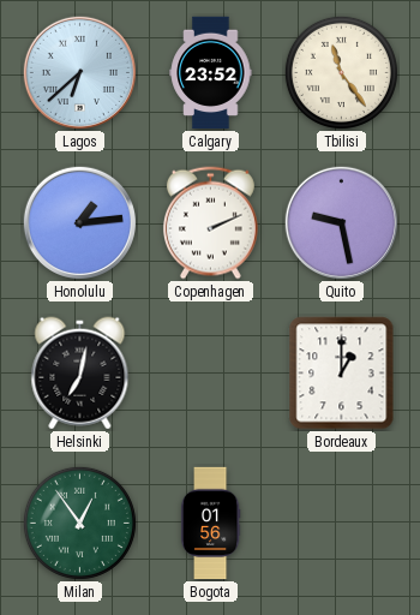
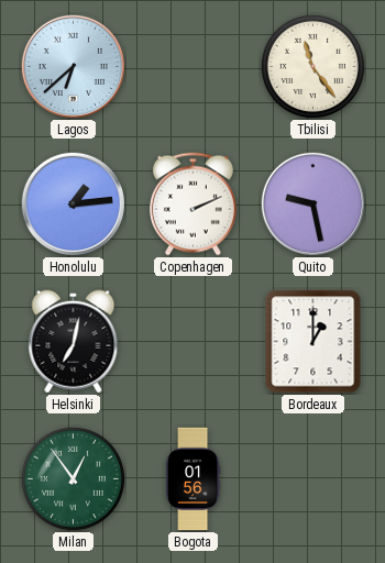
Calgary: 23:52 -> none
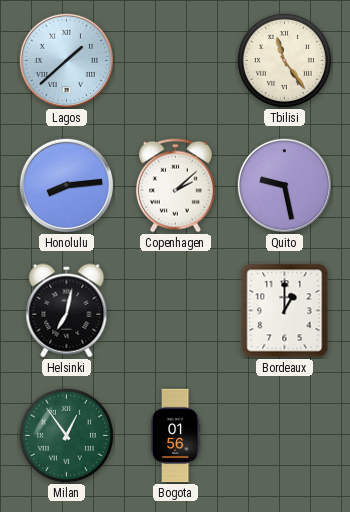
Lagos: 6:38 -> 1:38
Honolulu: 1:14 -> 8:14
Copenhagen: 2:11 -> 2:08
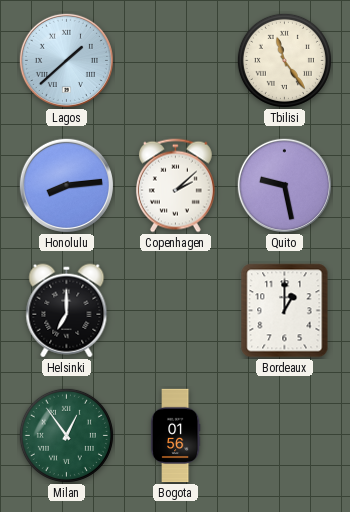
Helsinki: 7:02 -> 7:00
